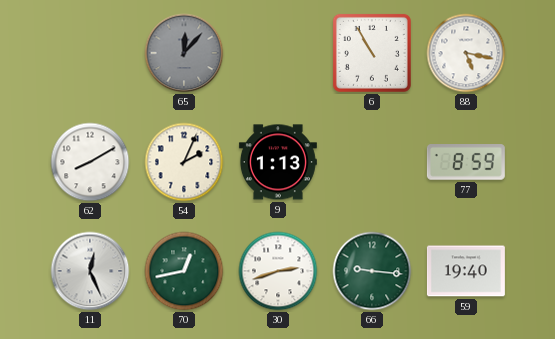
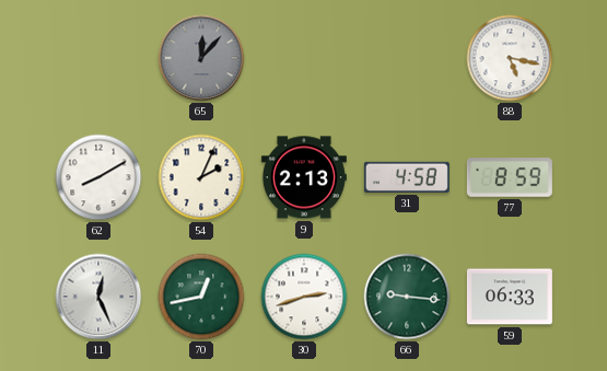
6: 10:55 -> none
9: 1:13 -> 2:13
31: none -> 4:58
59: 19:40 -> 06:33
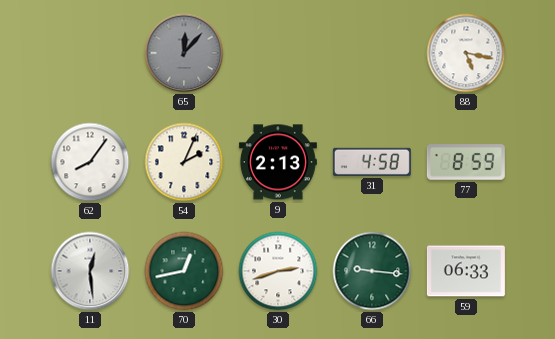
62: 8:10 -> 8:06
11: 12:26 -> 12:29
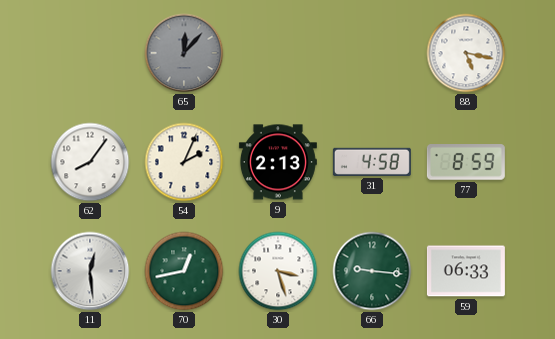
30: 2:42 -> 3:27
